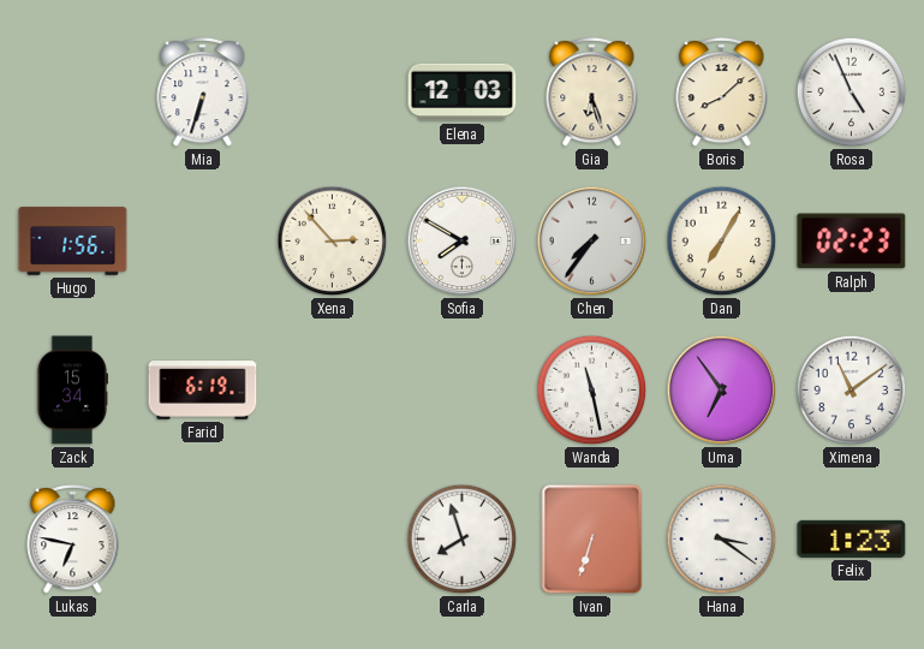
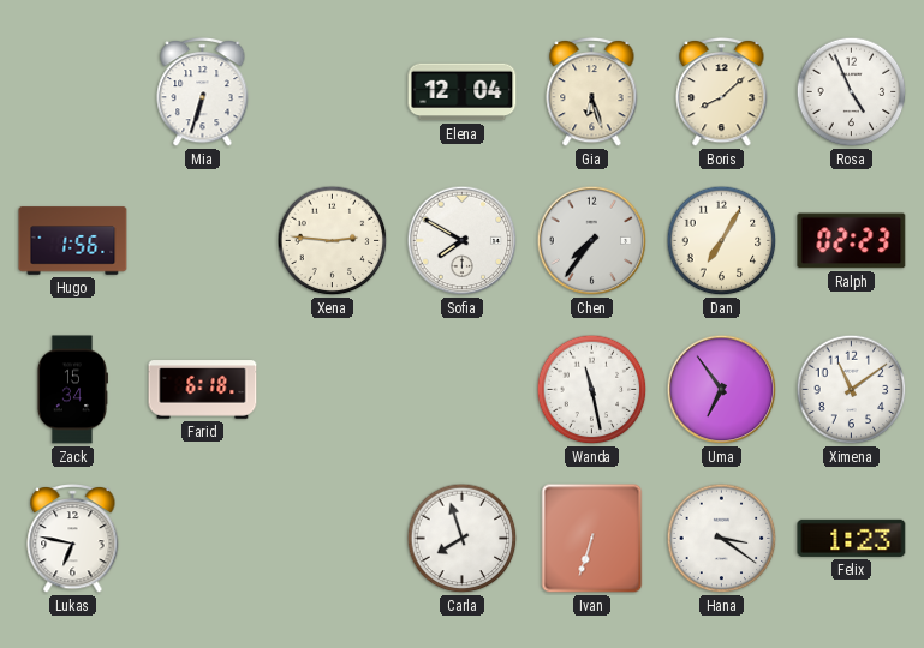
Elena: 12:03 -> 12:04
Xena: 2:53 -> 2:46
Farid: 6:19 -> 6:18
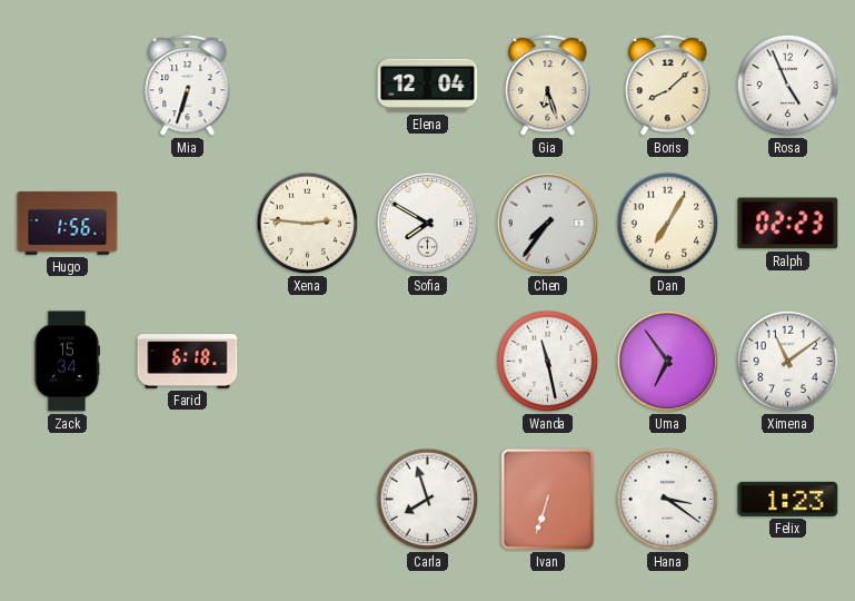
Lukas: 6:47 -> none
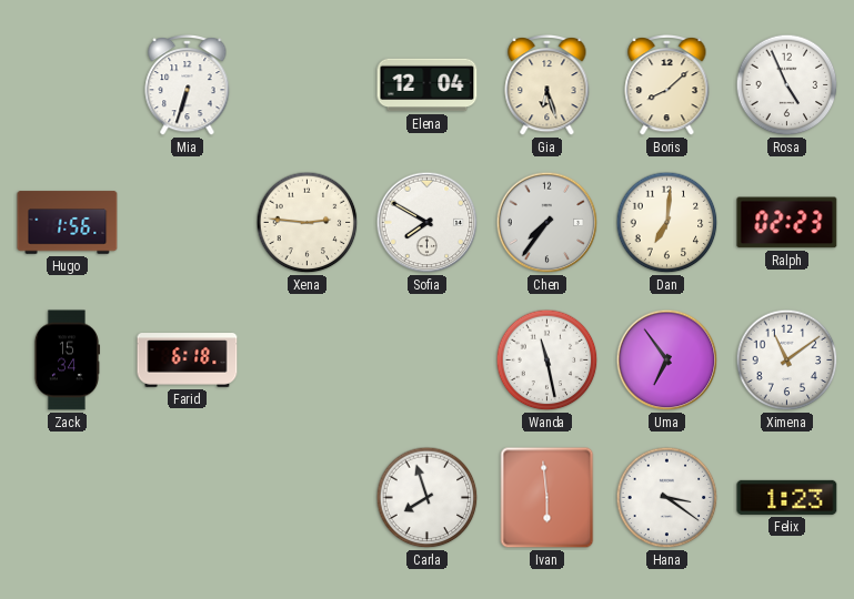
Dan: 7:05 -> 7:01
Ivan: 6:33 -> 5:59
